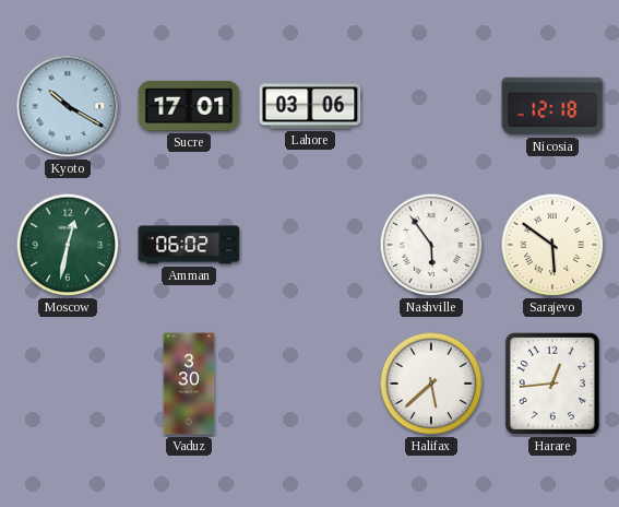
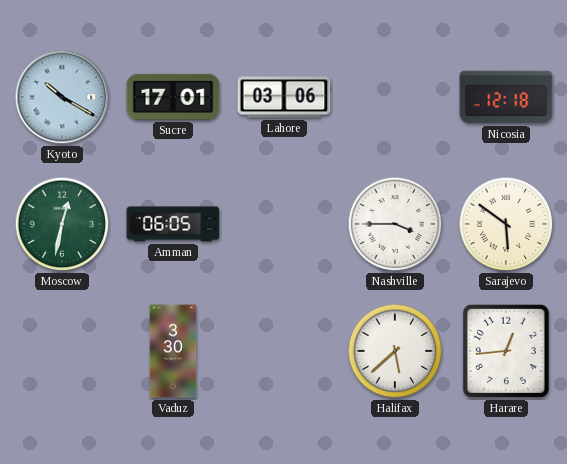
Amman: 06:02 -> 06:05
Nashville: 5:54 -> 3:45
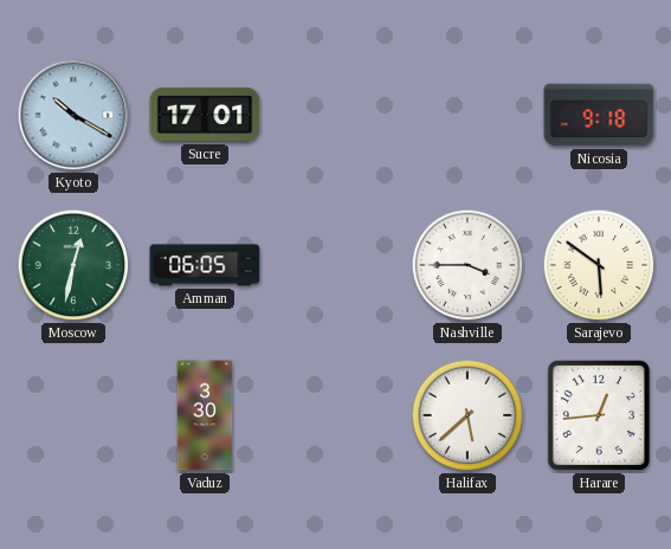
Lahore: 03:06 -> none
Nicosia: 12:18 -> 9:18
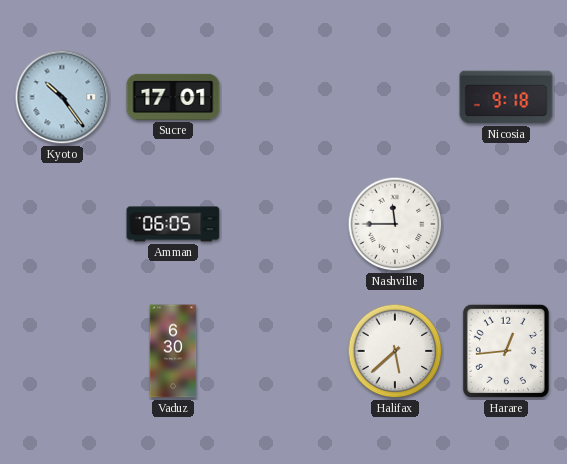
Kyoto: 10:20 -> 10:24
Moscow: 12:32 -> none
Nashville: 3:45 -> 11:45
Sarajevo: 5:51 -> none
Vaduz: 3:30 -> 6:30
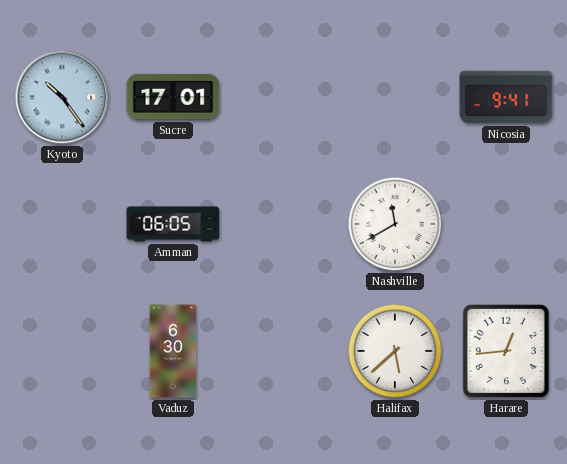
Nicosia: 9:18 -> 9:41
Nashville: 11:45 -> 11:40
